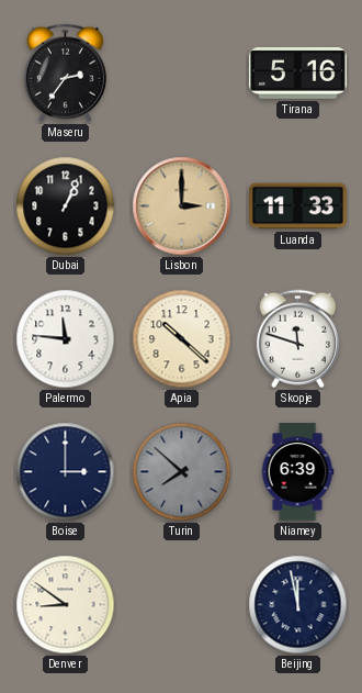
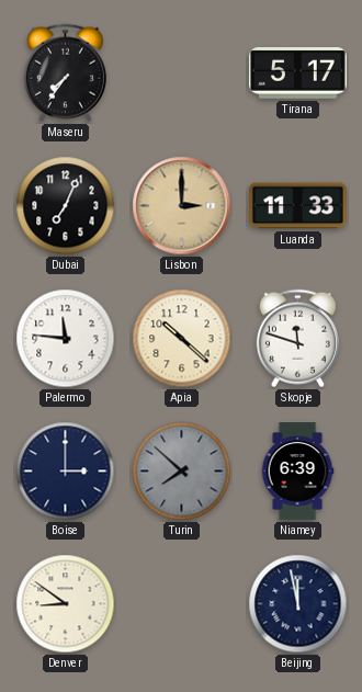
Maseru: 2:36 -> 7:36
Tirana: 5:16 -> 5:17
Dubai: 1:04 -> 7:04
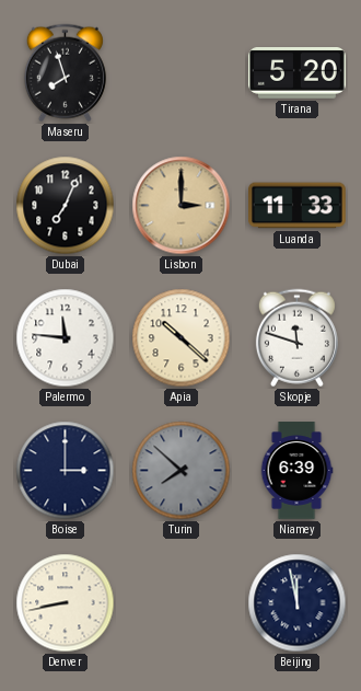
Maseru: 7:36 -> 7:57
Tirana: 5:17 -> 5:20
Denver: 8:51 -> 8:43
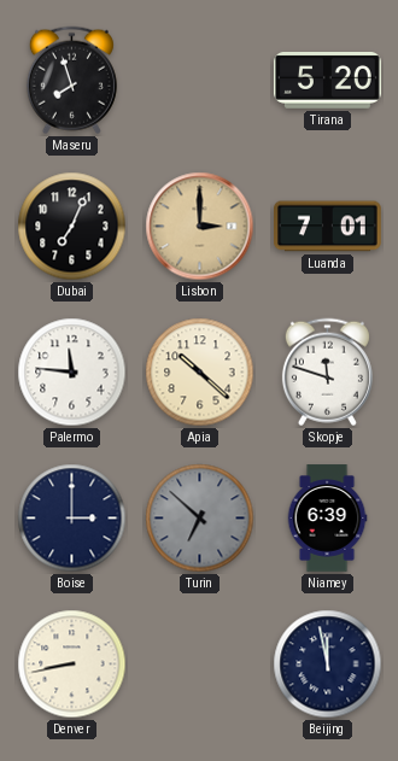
Luanda: 11:33 -> 7:01
Turin: 7:52 -> 6:52
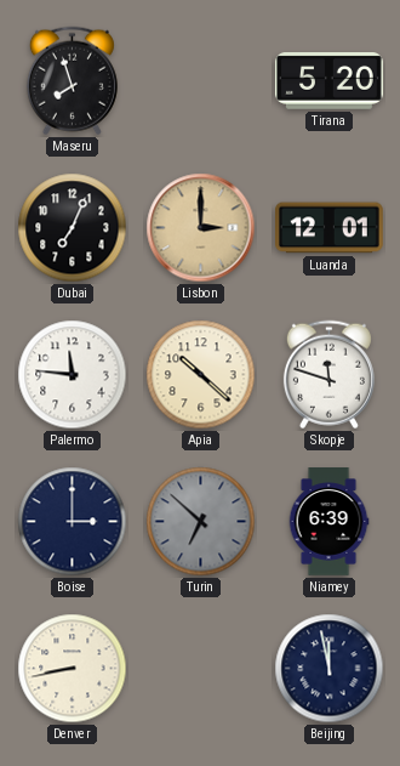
Luanda: 7:01 -> 12:01
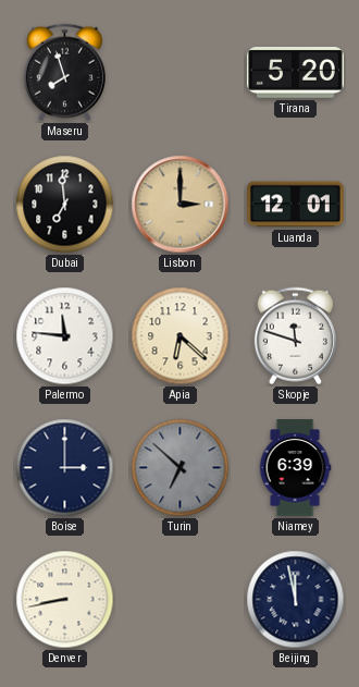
Dubai: 7:04 -> 6:59
Apia: 10:22 -> 6:22
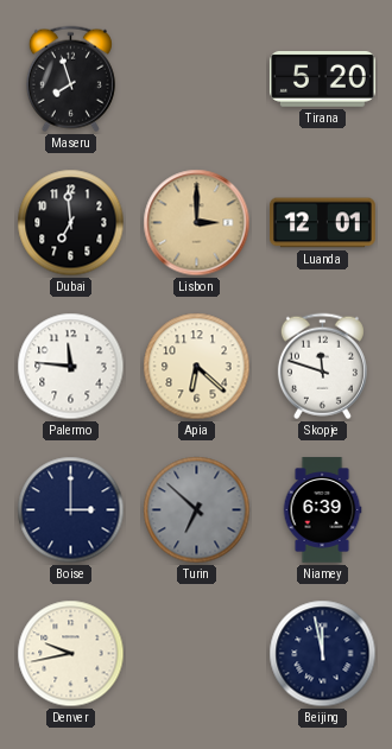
Denver: 8:43 -> 9:43
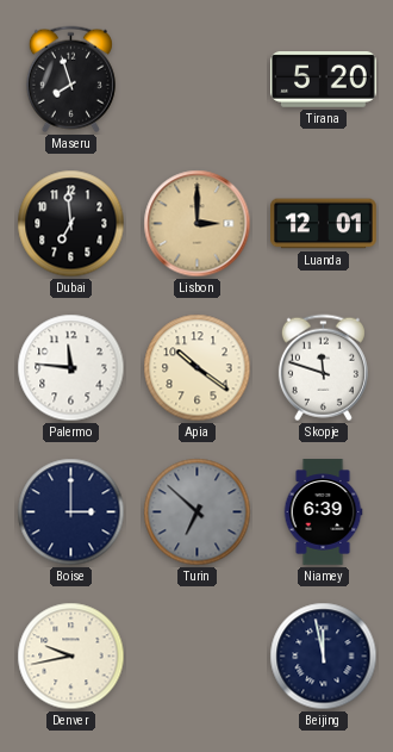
Apia: 6:22 -> 10:21
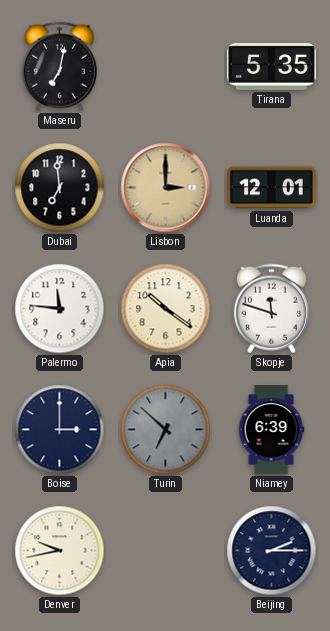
Maseru: 7:57 -> 7:02
Tirana: 5:20 -> 5:35
Beijing: 11:58 -> 2:15
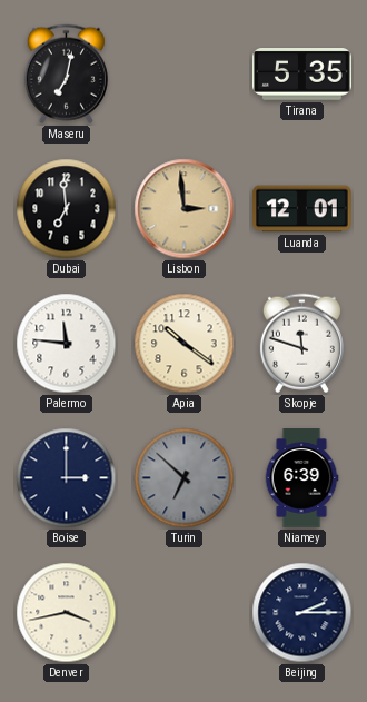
Lisbon: 3:00 -> 2:59
Denver: 9:43 -> 3:43
